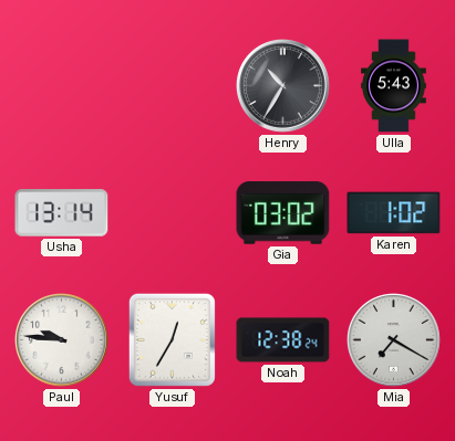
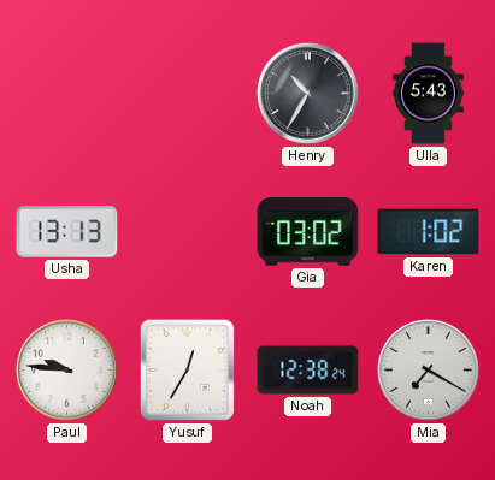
Usha: 13:14 -> 13:13
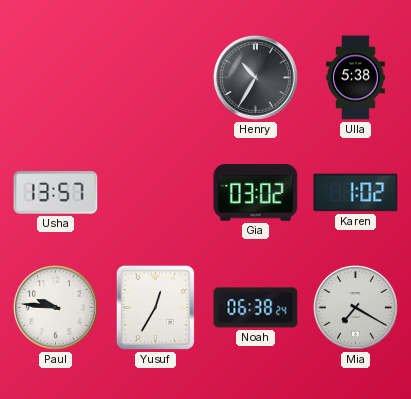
Ulla: 5:43 -> 5:38
Usha: 13:13 -> 13:57
Noah: 12:38 -> 06:38
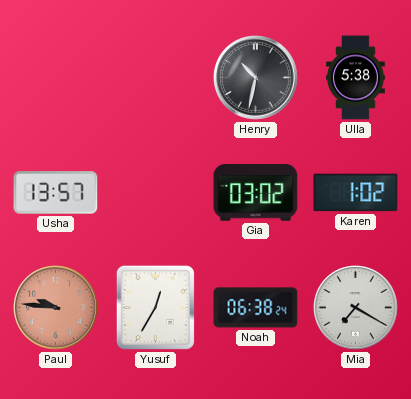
Henry: 10:35 -> 10:32
Paul dial: white -> salmon
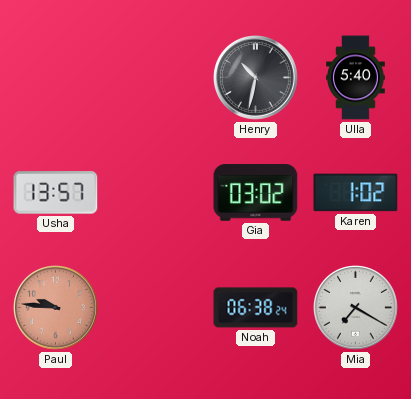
Ulla: 5:38 -> 5:40
Yusuf: 12:35 -> none
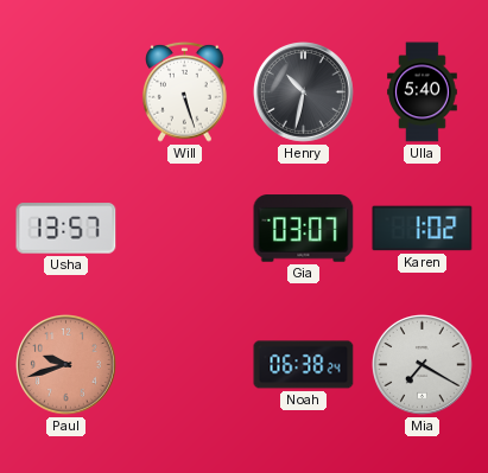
Will: none -> 5:27
Gia: 03:02 -> 03:07
Paul: 9:46 -> 9:42
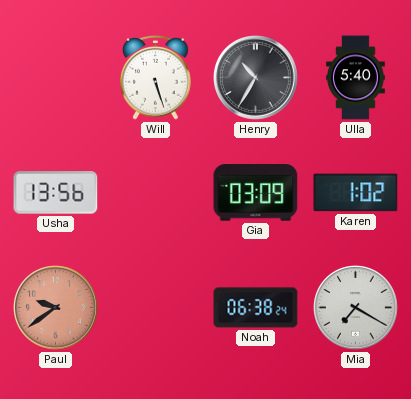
Henry: 10:32 -> 10:35
Usha: 13:57 -> 13:56
Gia: 03:07 -> 03:09
Paul: 9:42 -> 9:39
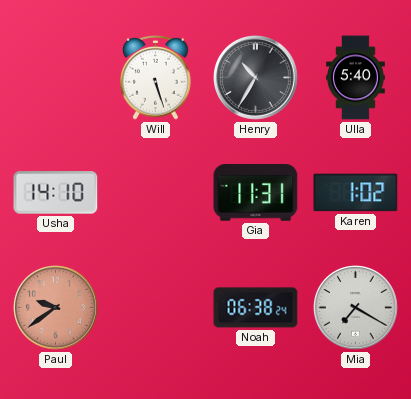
Usha: 13:56 -> 14:10
Gia: 03:09 -> 11:31
